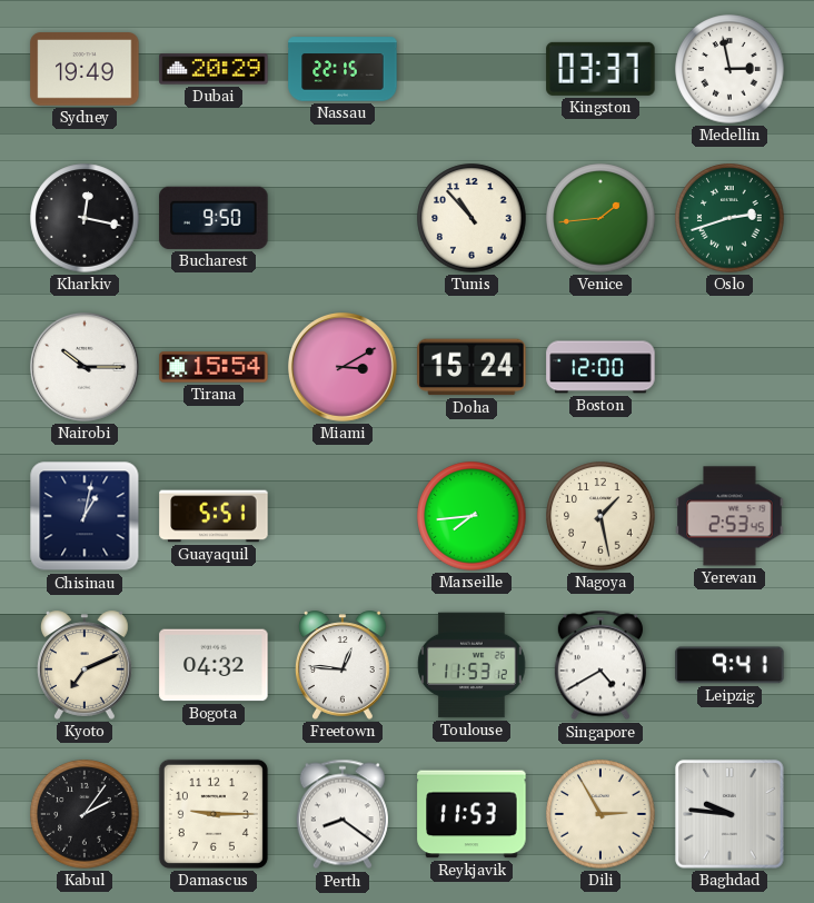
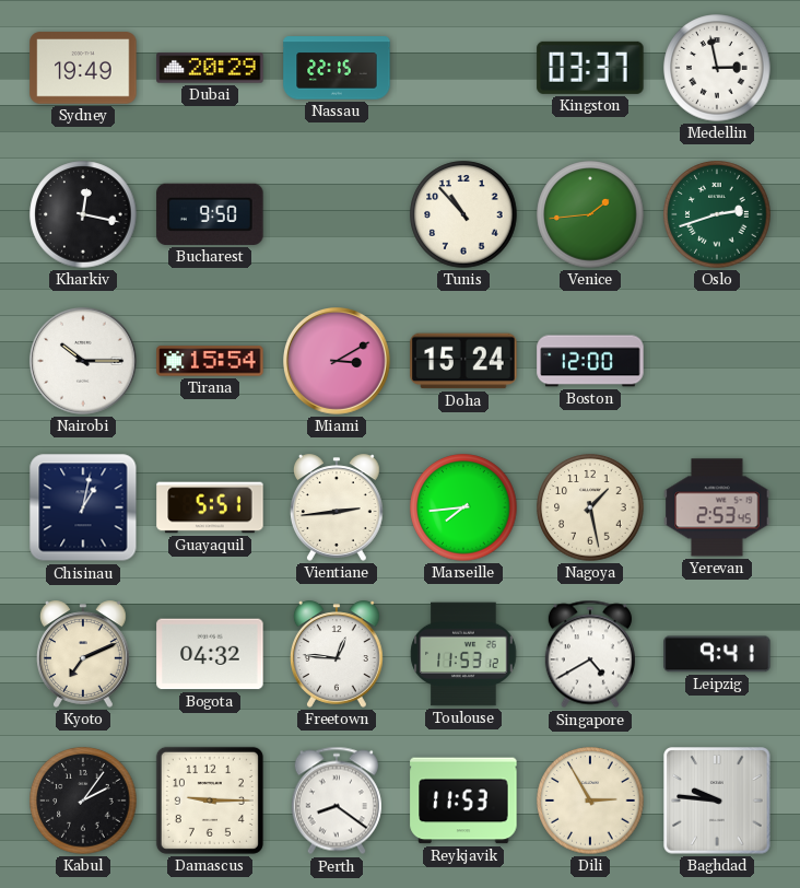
Vientiane: none -> 2:44
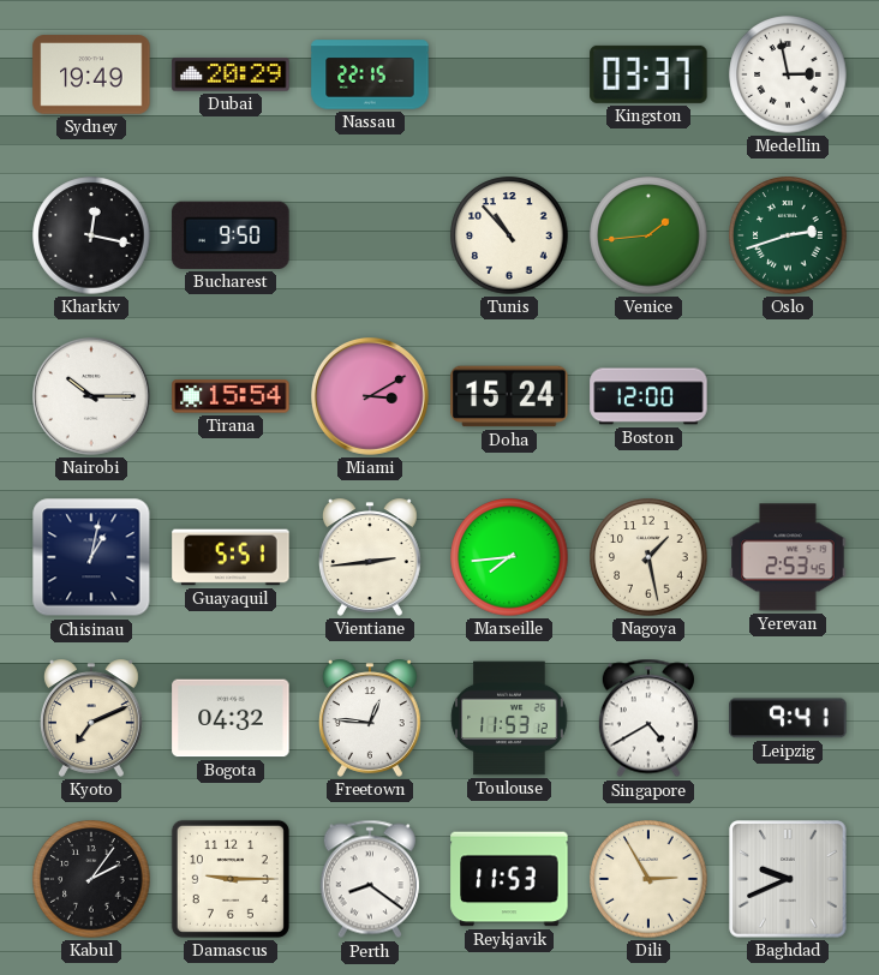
Baghdad: 9:46 -> 9:41
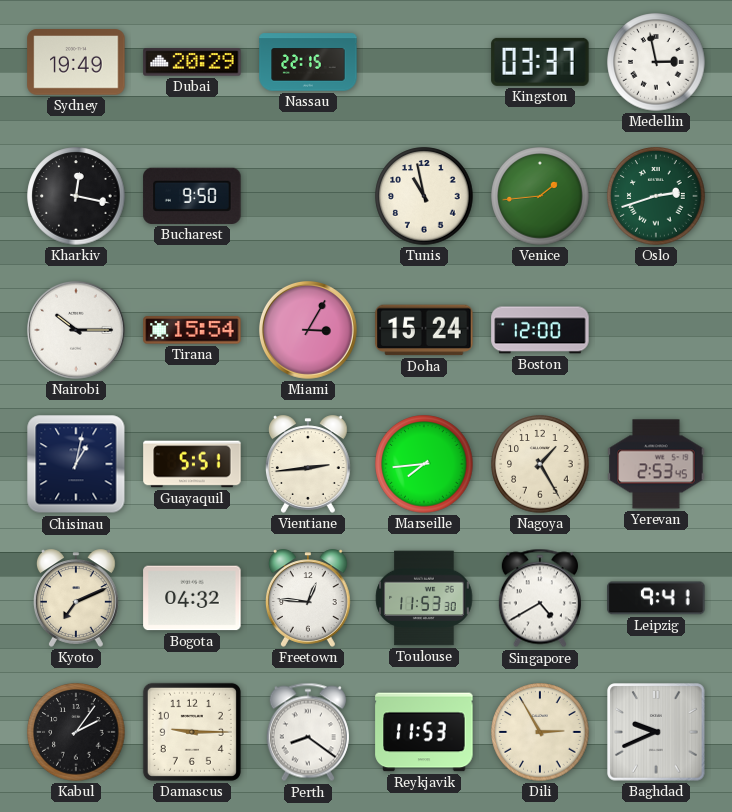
Tunis: 10:53 -> 10:58
Miami: 3:10 -> 3:05
Nagoya: 1:28 -> 1:25
Toulouse: 11:53:12 -> 11:53:30
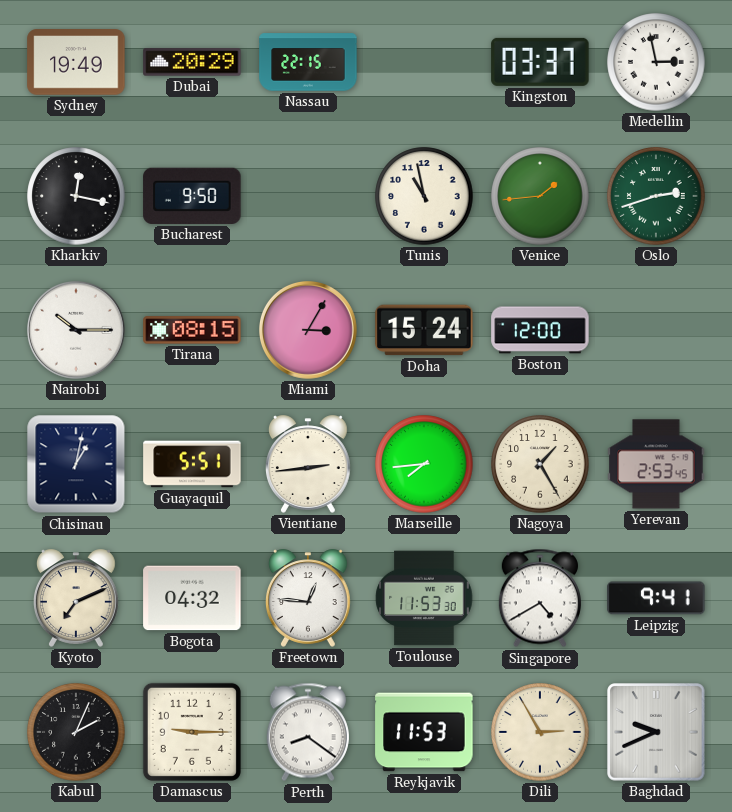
Tirana: 15:54 -> 08:15
Kabul: 2:06 -> 2:04
